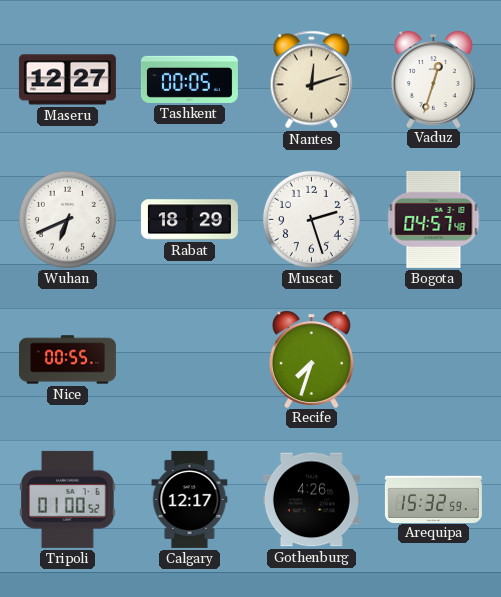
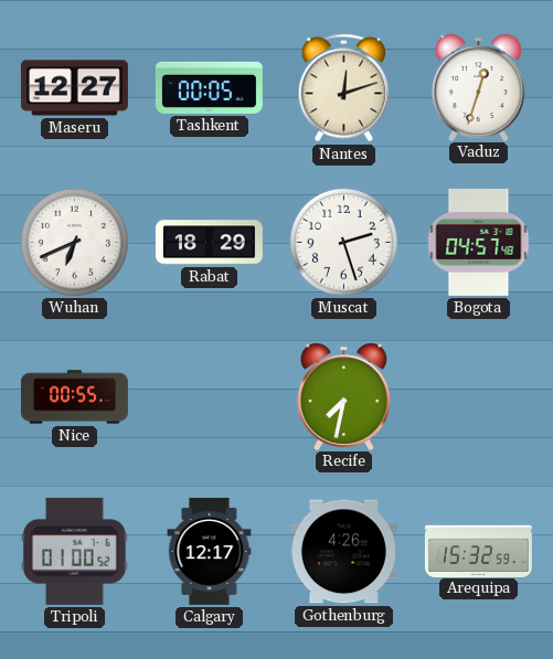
Recife: 7:33 -> 7:32
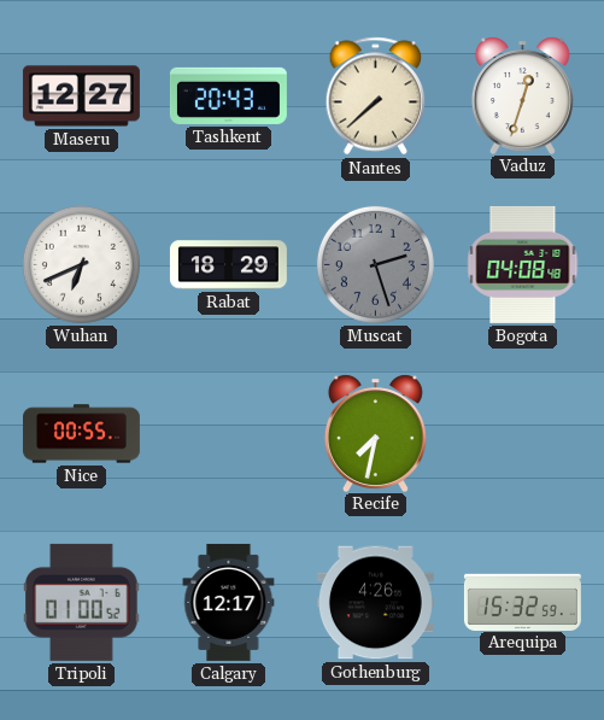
Tashkent: 00:05 -> 20:43
Nantes: 12:12 -> 7:38
Muscat dial: white -> grey
Bogota: 04:57 -> 04:08
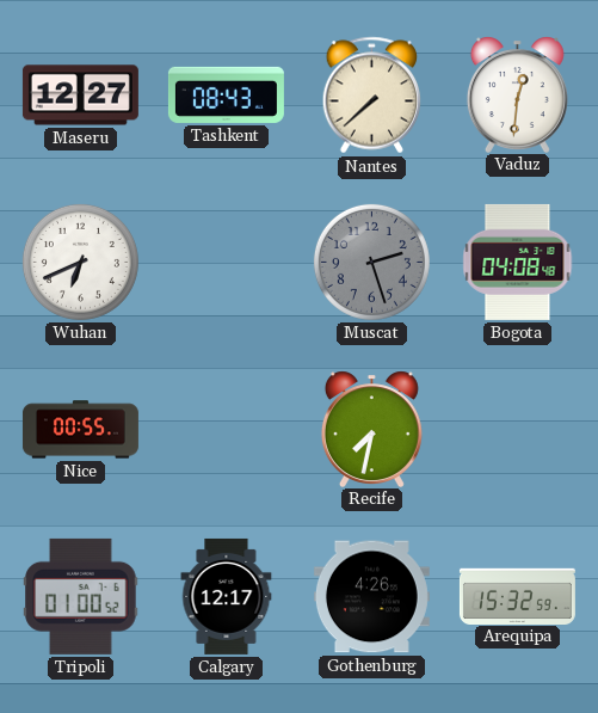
Tashkent: 20:43 -> 08:43
Vaduz: 12:33 -> 12:31
Rabat: 18:29 -> none
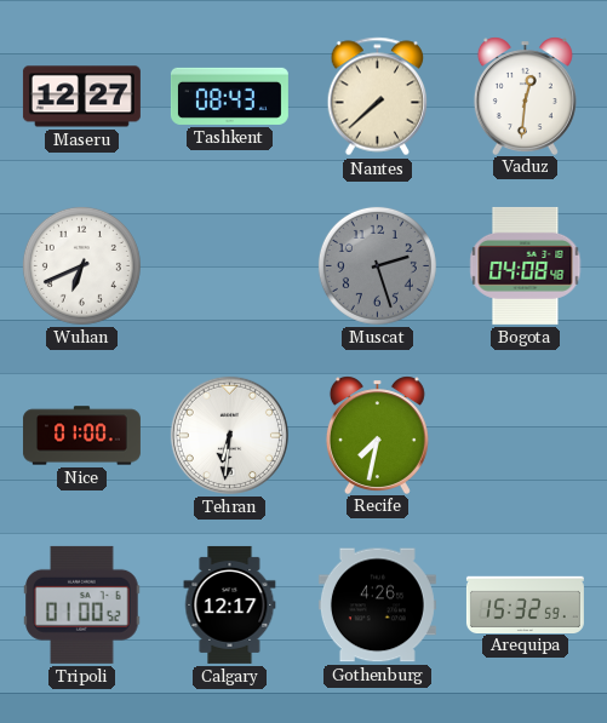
Nice: 00:55 -> 01:00
Tehran: none -> 6:31
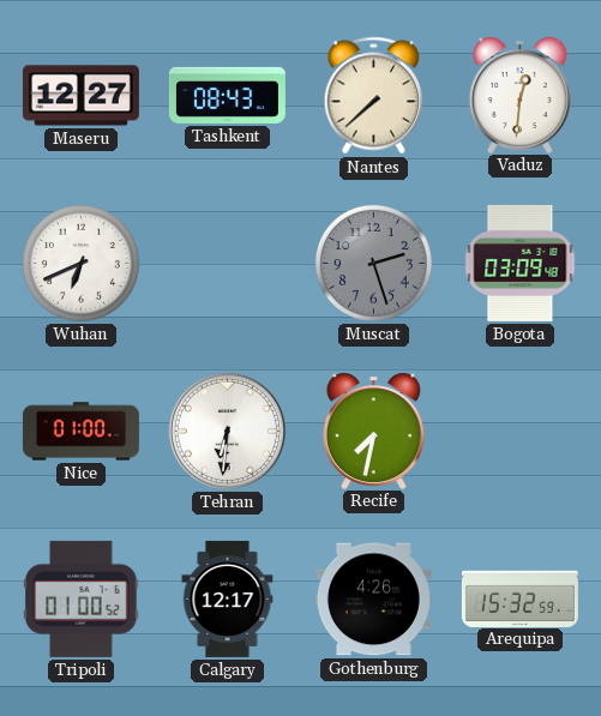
Bogota: 04:08 -> 03:09
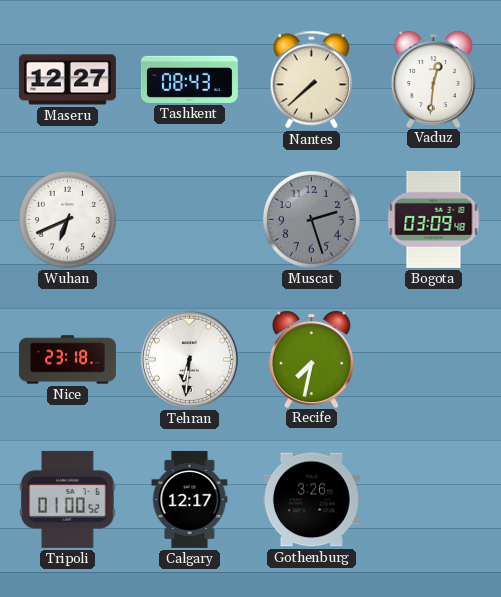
Nice: 01:00 -> 23:18
Gothenburg: 4:26 -> 3:26
Arequipa: 15:32 -> none
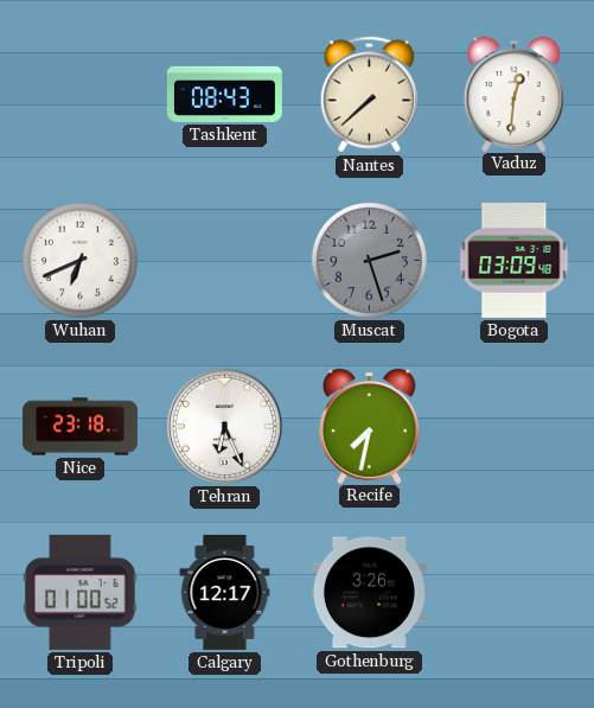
Maseru: 12:27 -> none
Tehran: 6:31 -> 6:26
